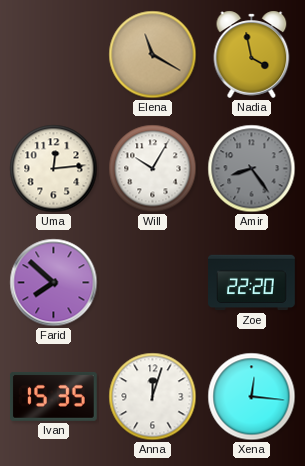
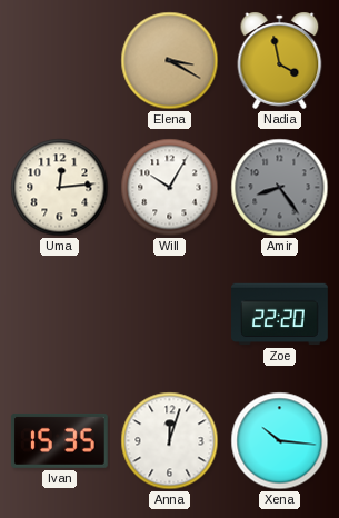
Elena: 11:20 -> 3:20
Farid: 7:52 -> none
Xena: 12:16 -> 10:16
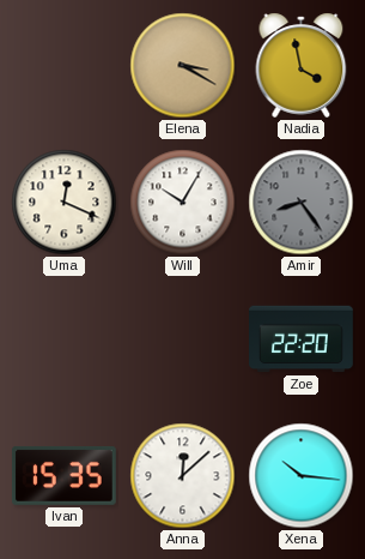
Uma: 12:14 -> 12:19
Anna: 12:03 -> 12:08
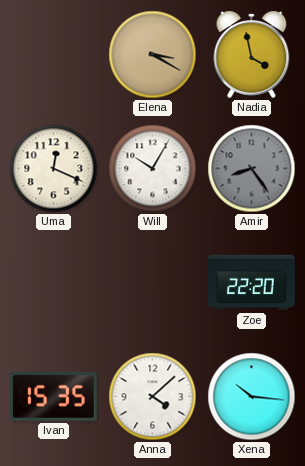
Anna: 12:08 -> 4:08
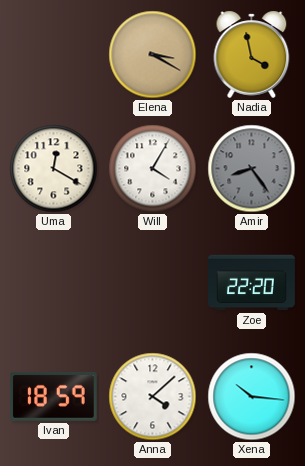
Uma: 12:19 -> 12:20
Will: 10:05 -> 4:05
Ivan: 15:35 -> 18:59
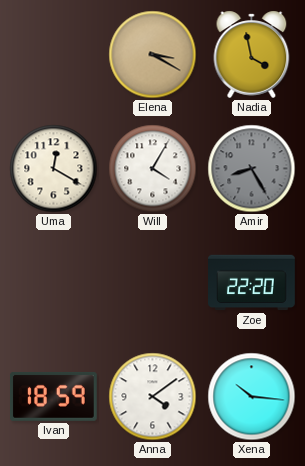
Amir: 8:24 -> 8:25
Anna: 4:08 -> 4:09
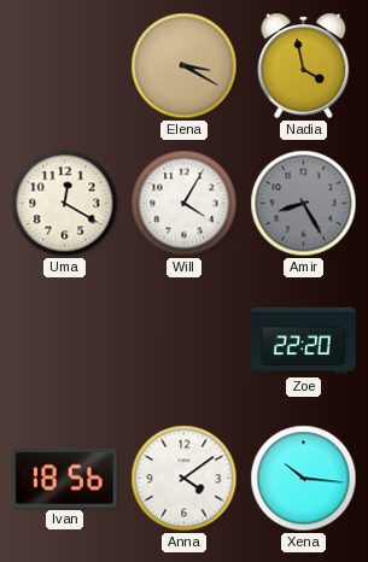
Ivan: 18:59 -> 18:56
